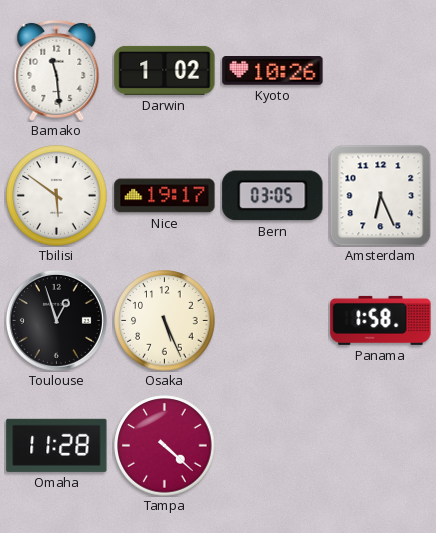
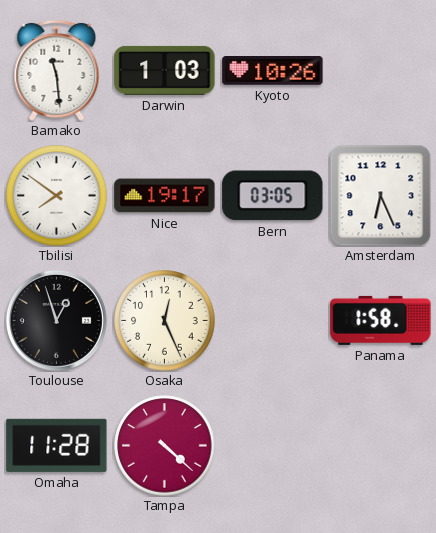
Darwin: 1:02 -> 1:03
Tbilisi: 5:51 -> 7:51
Osaka: 5:26 -> 12:26
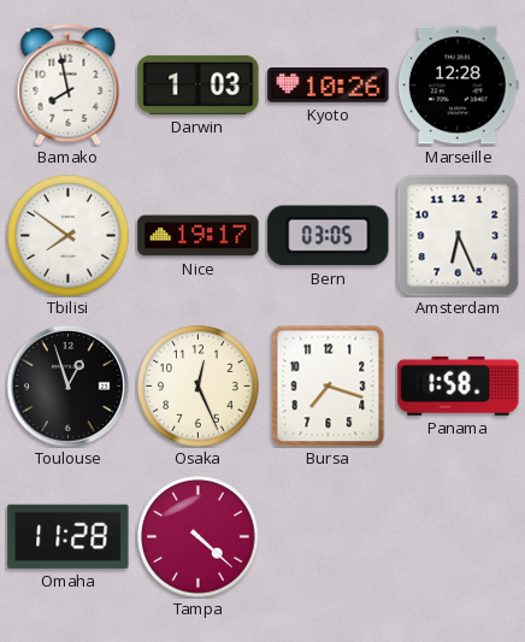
Bamako: 11:29 -> 7:58
Marseille: none -> 12:28
Bursa: none -> 7:18
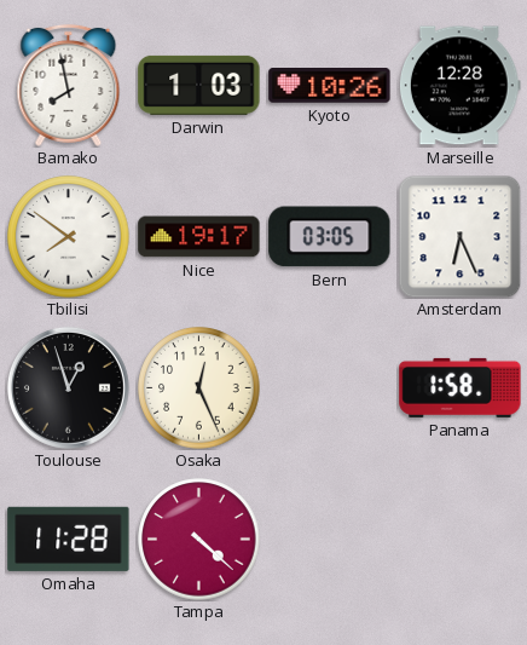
Bursa: 7:18 -> none
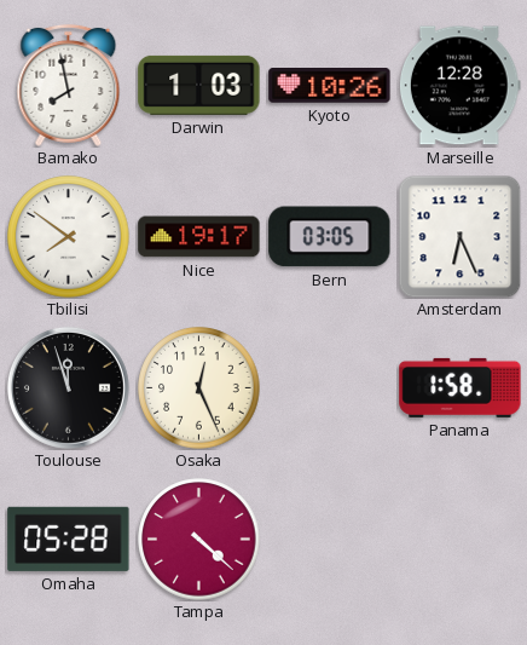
Toulouse: 12:57 -> 11:57
Omaha: 11:28 -> 05:28
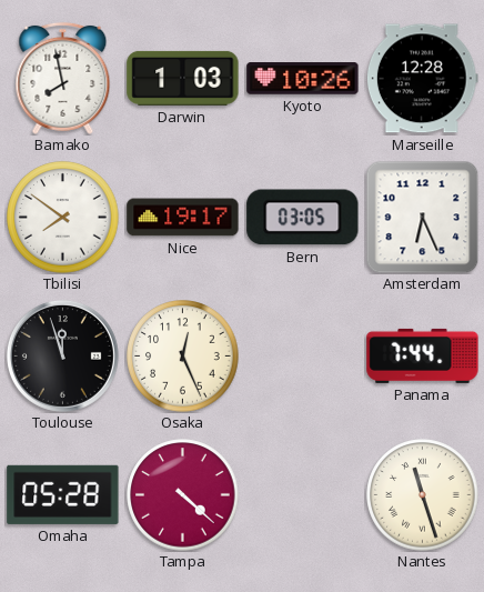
Panama: 1:58 -> 7:44
Nantes: none -> 11:27
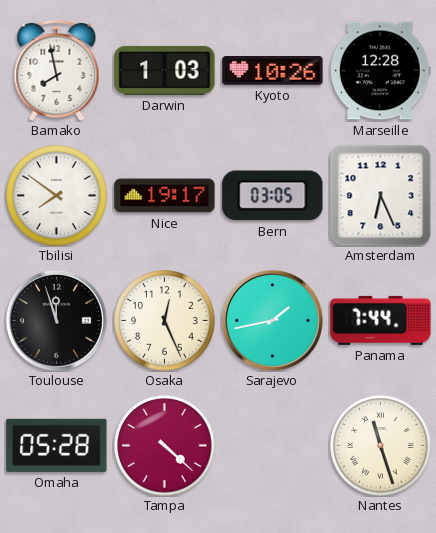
Sarajevo: none -> 1:43
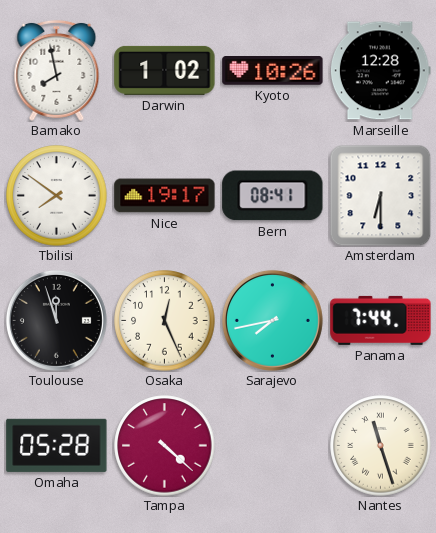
Darwin: 1:03 -> 1:02
Bern: 03:05 -> 08:41
Amsterdam: 6:26 -> 6:30
Sarajevo: 1:43 -> 7:43
